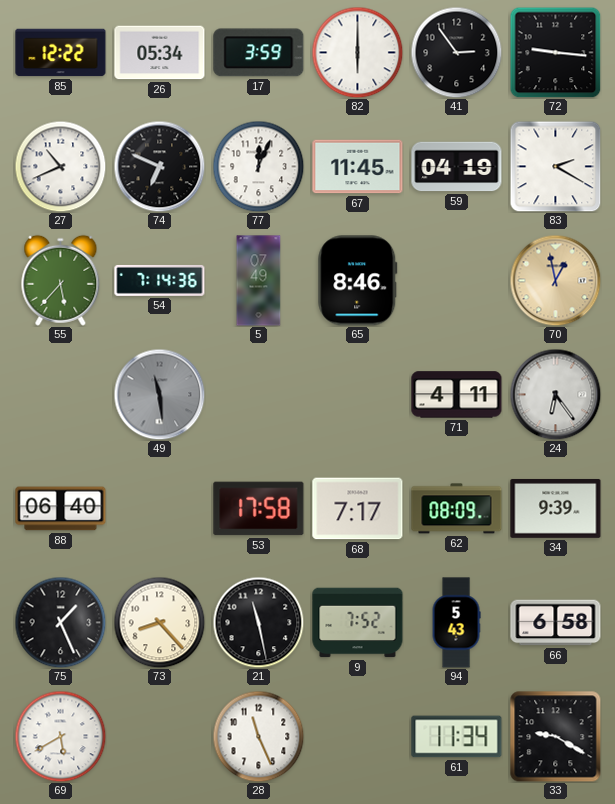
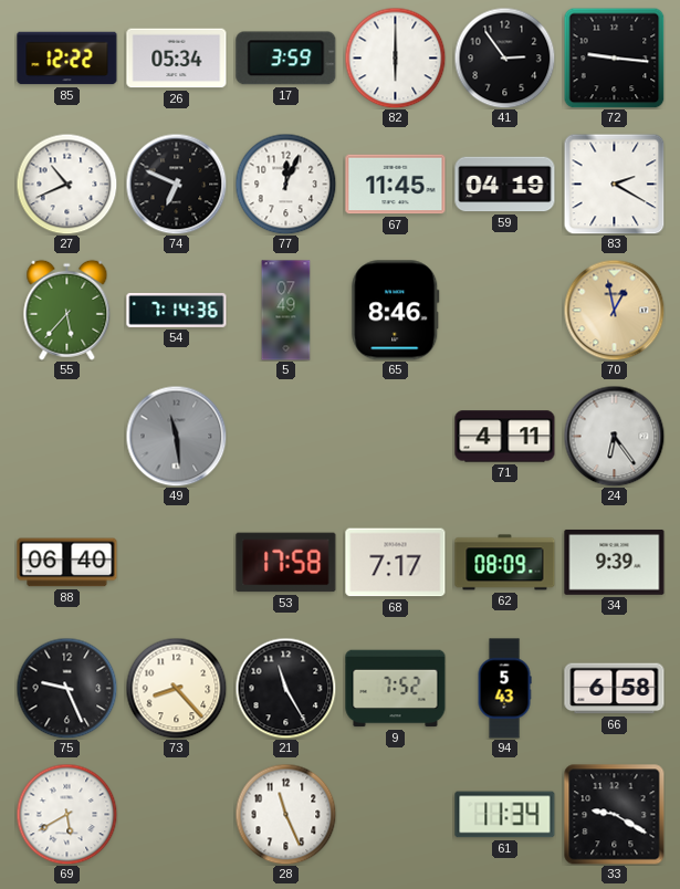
75: 1:26 -> 9:26
21: 11:28 -> 11:25
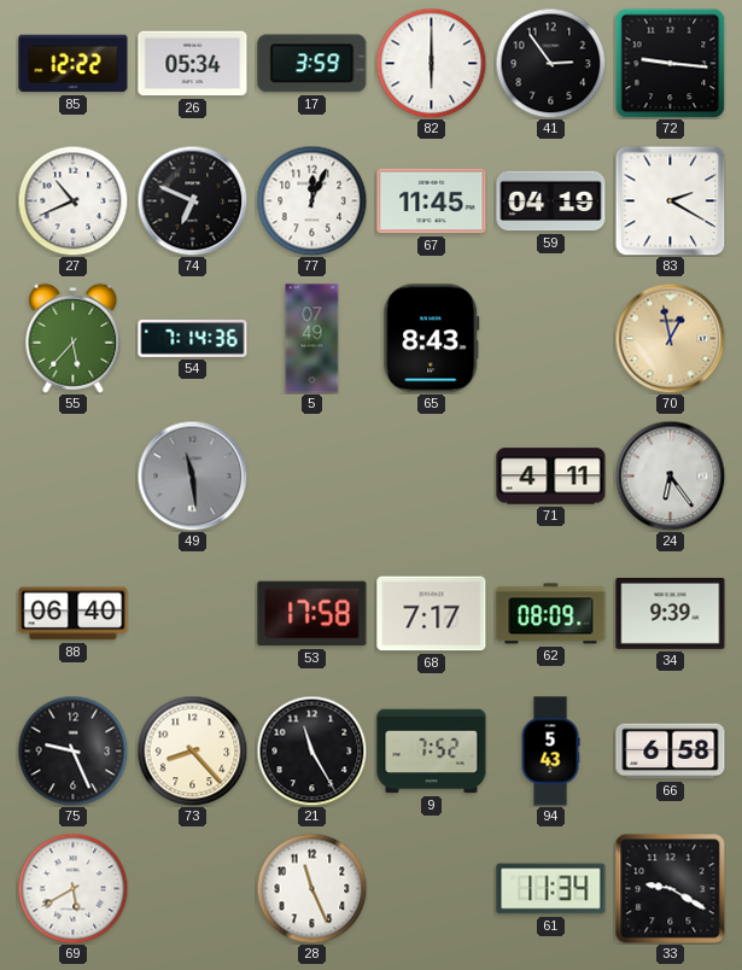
65: 8:46 -> 8:43
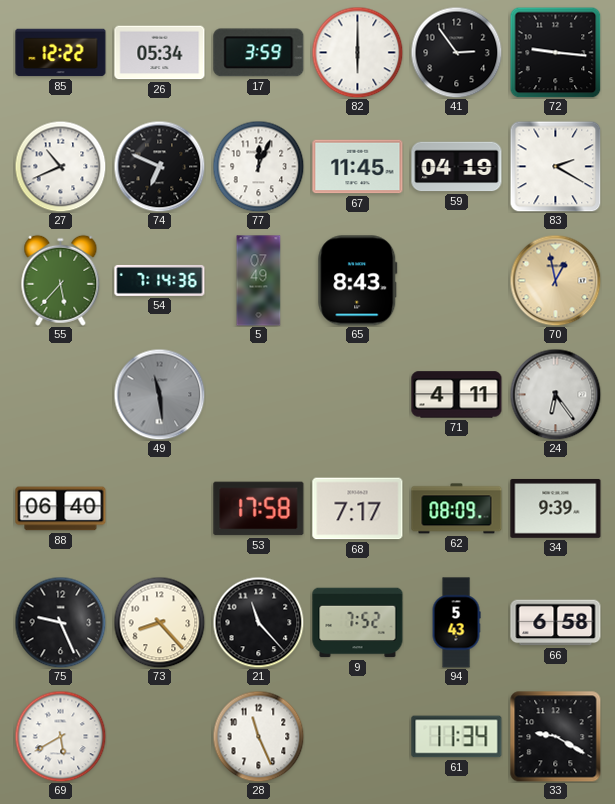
21: 11:25 -> 11:23
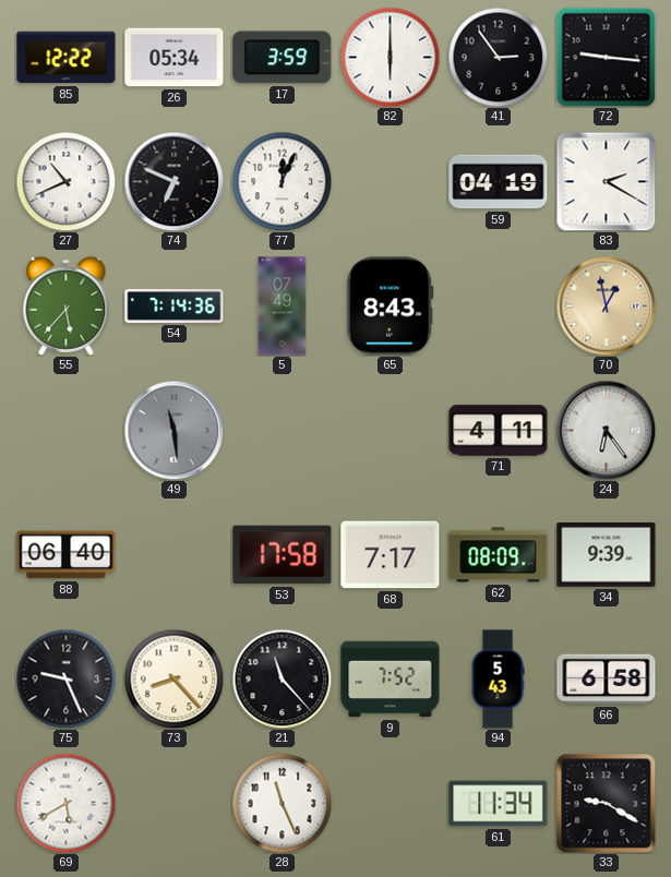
67: 11:45 -> none
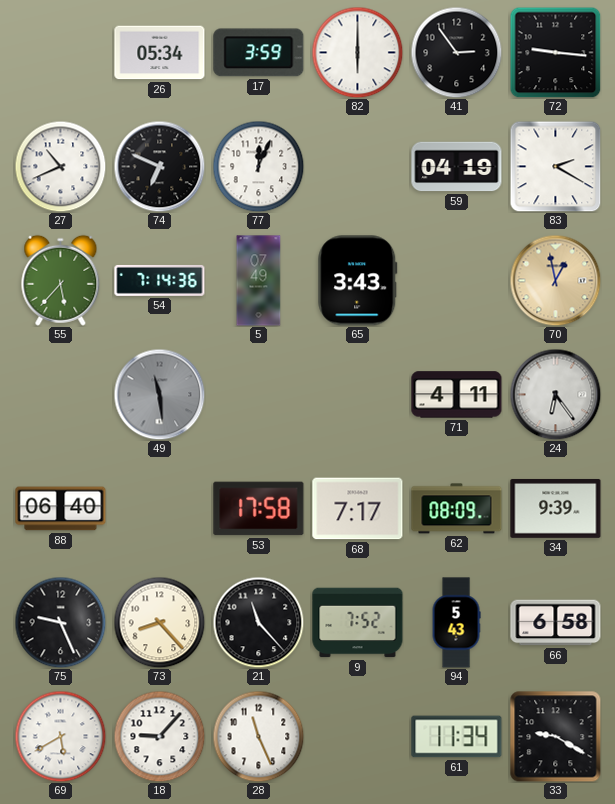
85: 12:22 -> none
65: 8:43 -> 3:43
18: none -> 9:07
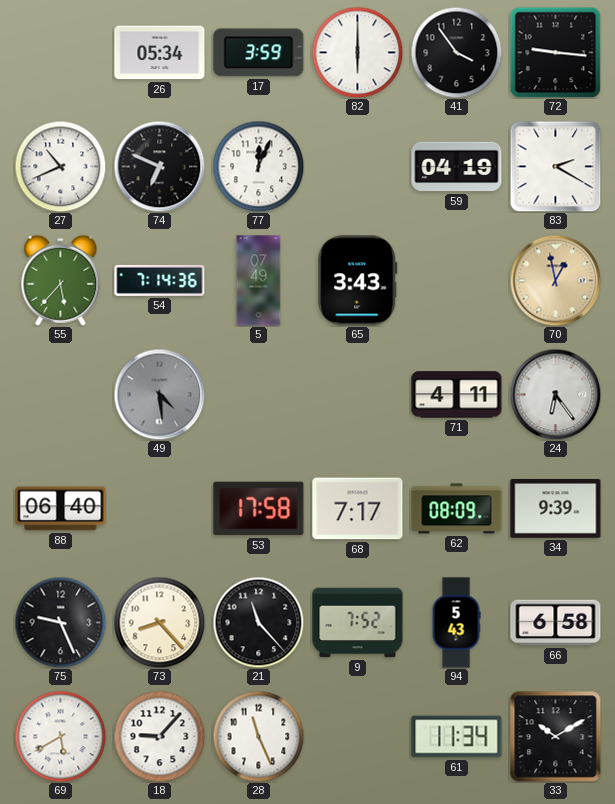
41: 2:54 -> 3:54
49: 11:29 -> 4:29
33: 9:20 -> 10:10
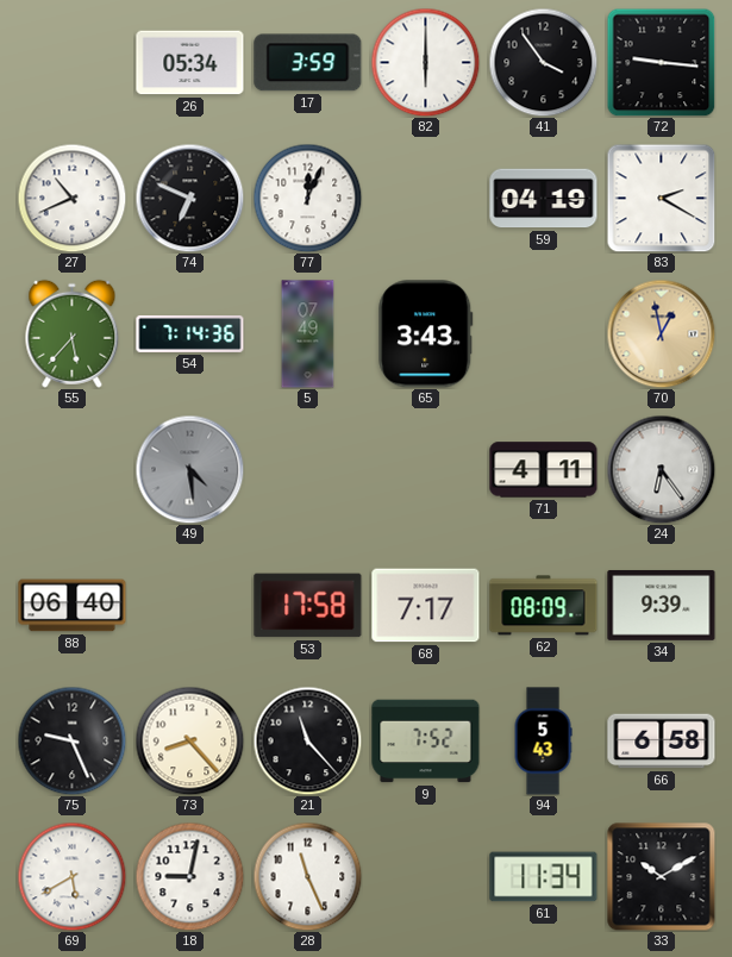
18: 9:07 -> 9:02
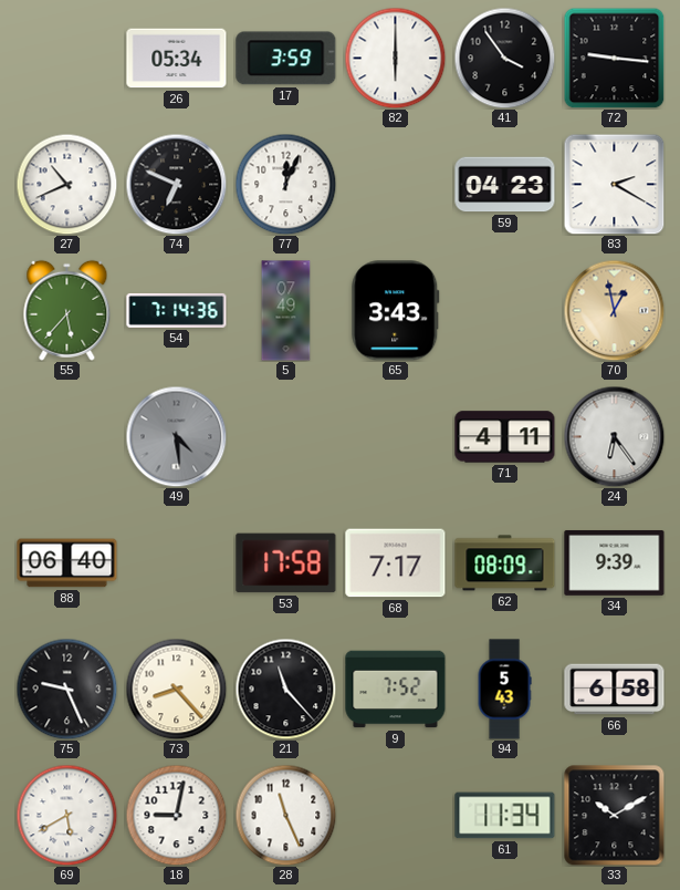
59: 04:19 -> 04:23
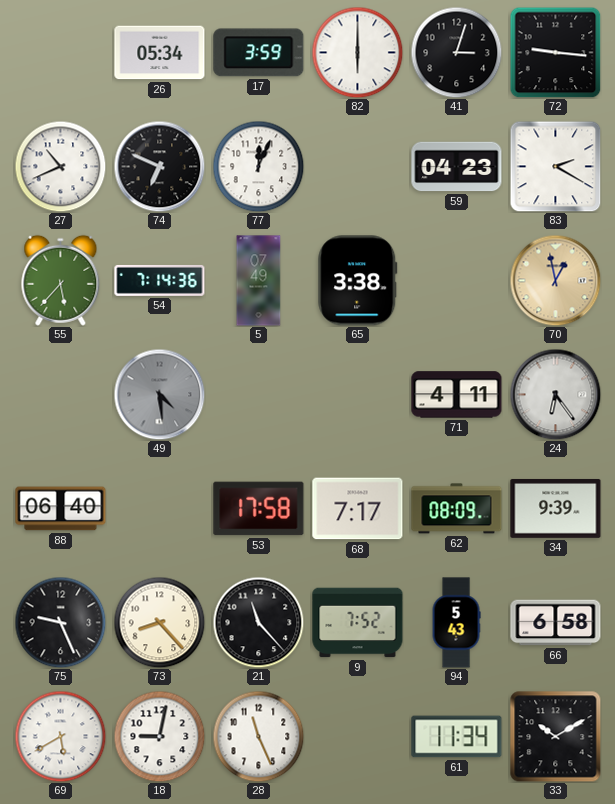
41: 3:54 -> 3:03
65: 3:43 -> 3:38
